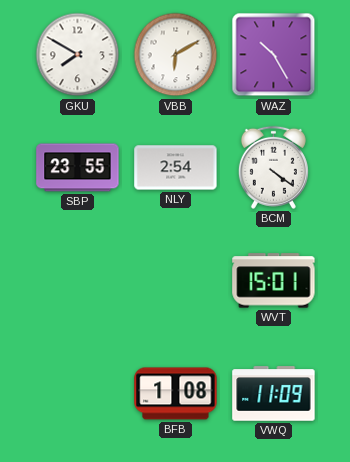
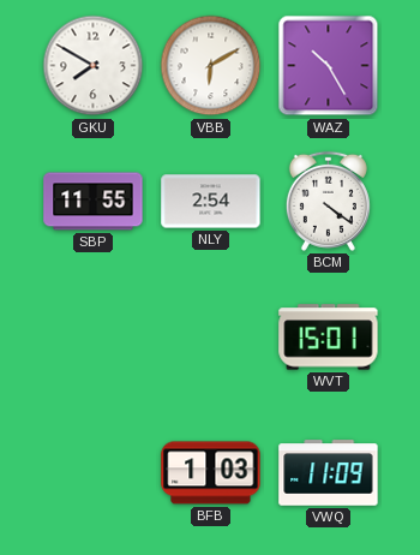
SBP: 23:55 -> 11:55
BFB: 1:08 -> 1:03
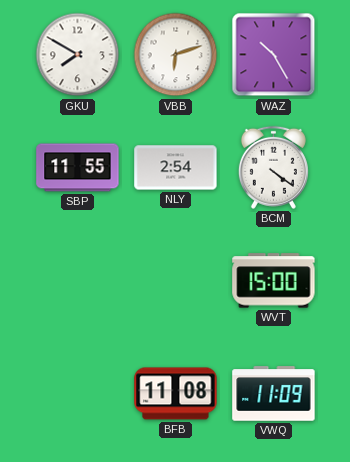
VBB: 6:10 -> 6:12
WVT: 15:01 -> 15:00
BFB: 1:03 -> 11:08
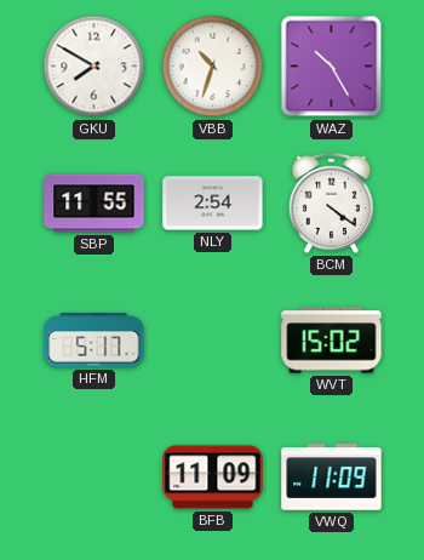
VBB: 6:12 -> 10:33
HFM: none -> 5:17
WVT: 15:00 -> 15:02
BFB: 11:08 -> 11:09
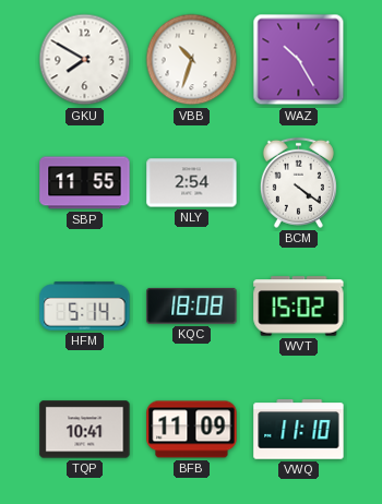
HFM: 5:17 -> 5:14
KQC: none -> 18:08
TQP: none -> 10:41
VWQ: 11:09 -> 11:10
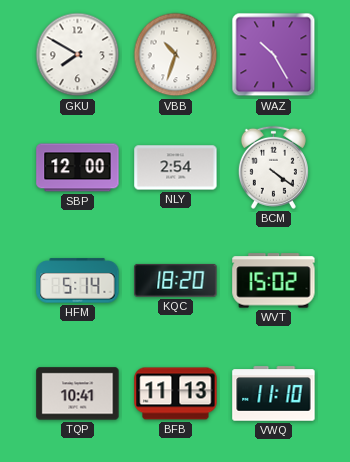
SBP: 11:55 -> 12:00
KQC: 18:08 -> 18:20
BFB: 11:09 -> 11:13
